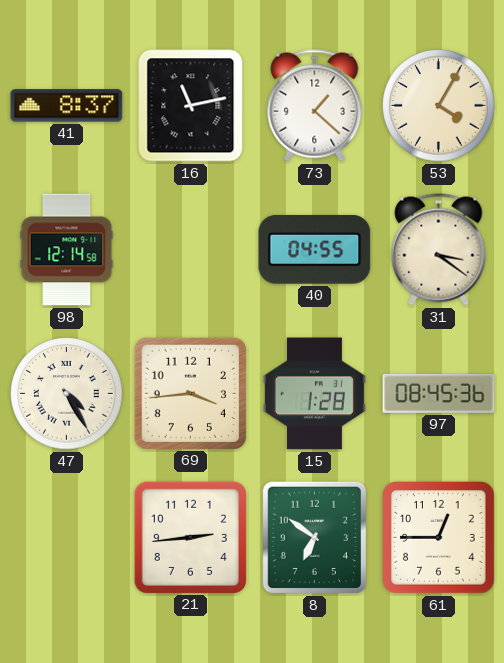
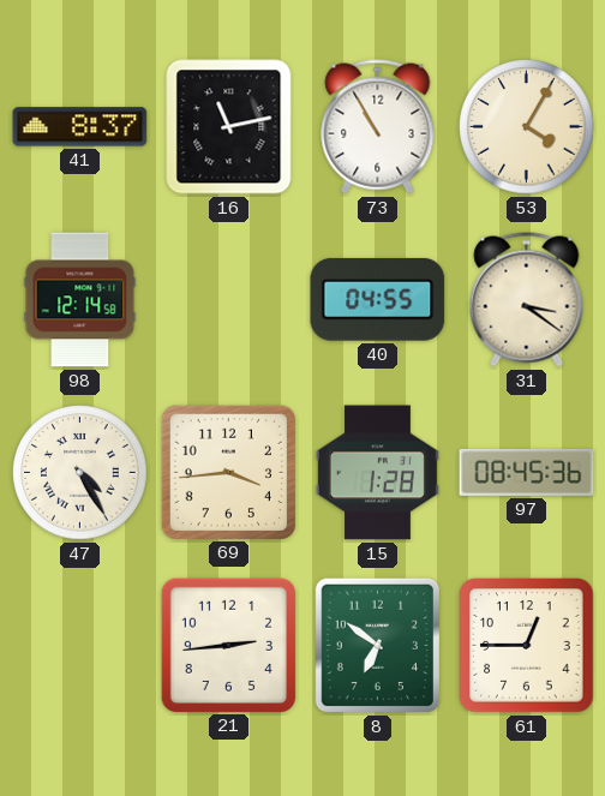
73: 1:22 -> 10:55
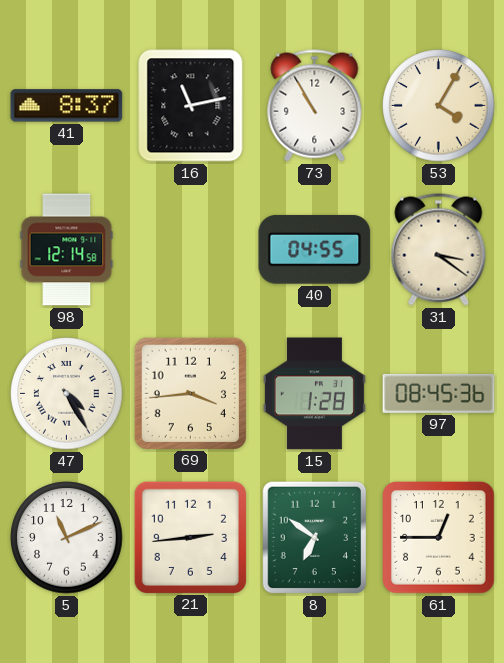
5: none -> 11:11
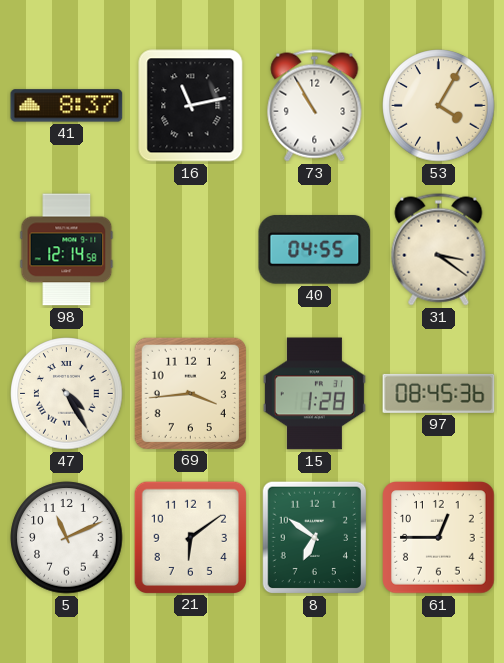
21: 2:44 -> 6:09
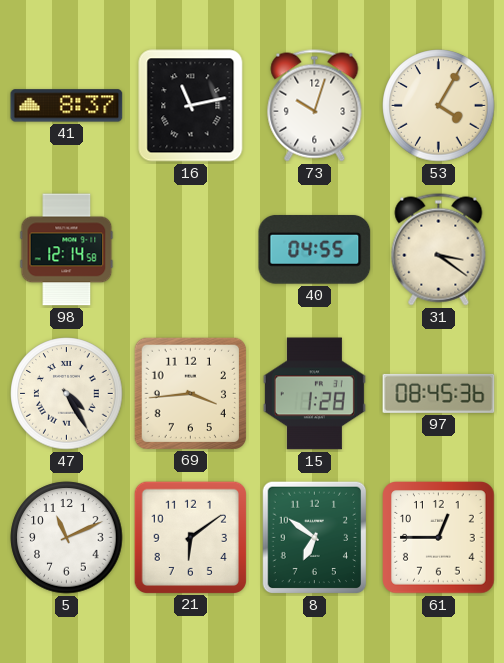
73: 10:55 -> 10:03
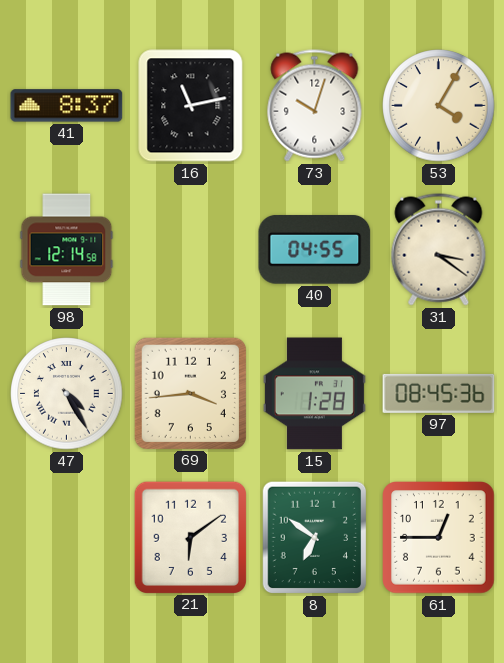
5: 11:11 -> none
